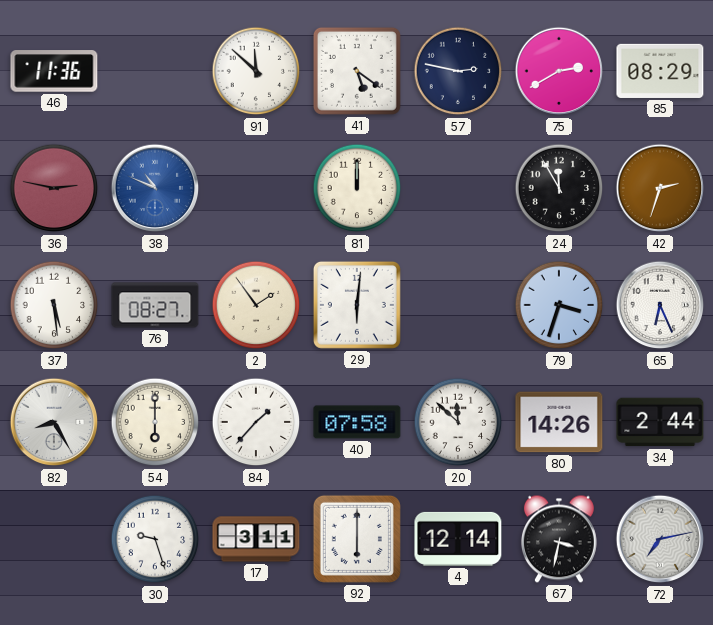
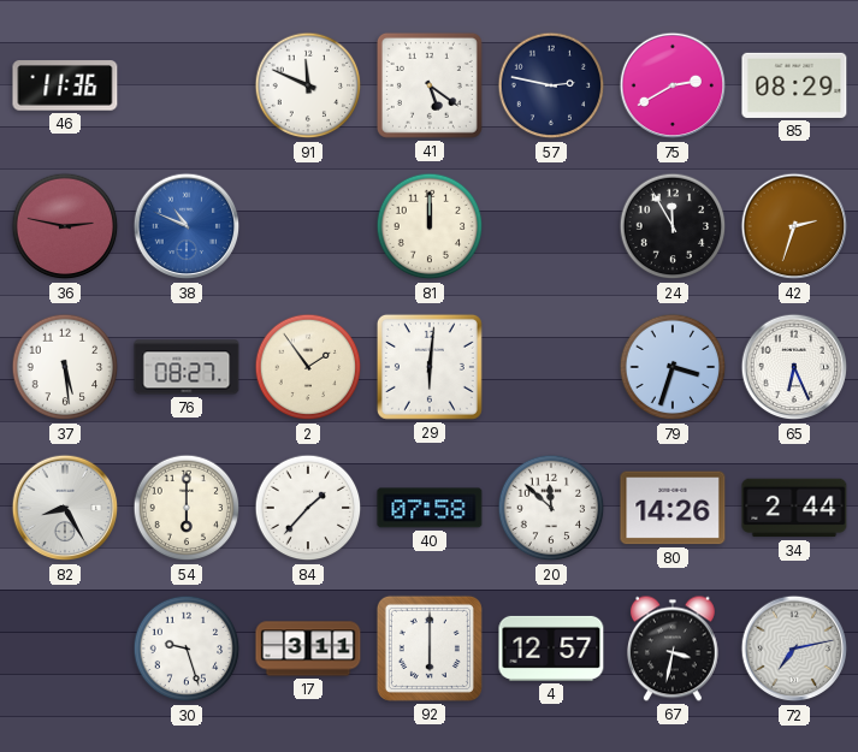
91: 11:52 -> 11:49
4: 12:14 -> 12:57
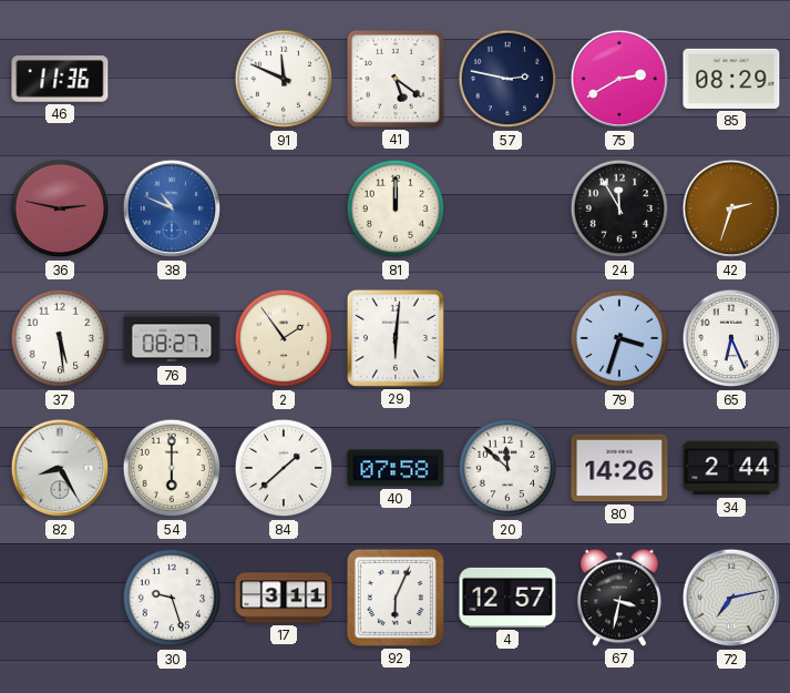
84: 1:37 -> 1:38
92: 6:00 -> 6:04
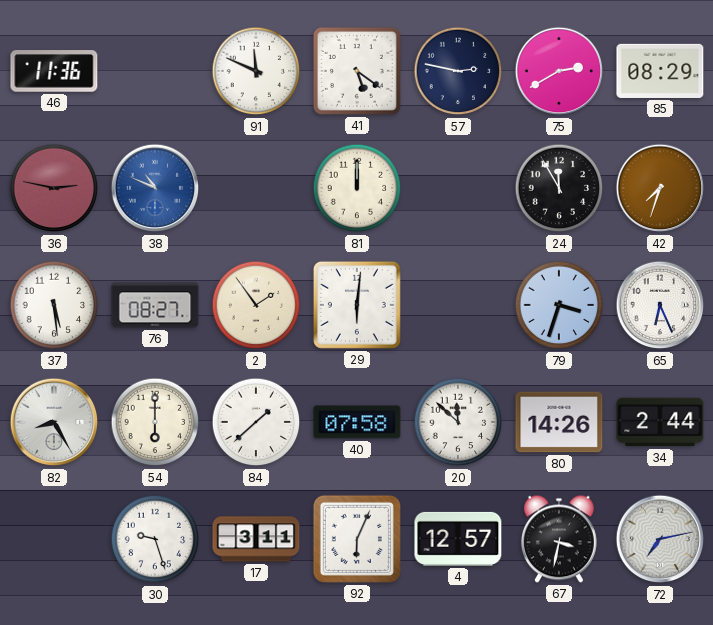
42: 2:33 -> 7:33
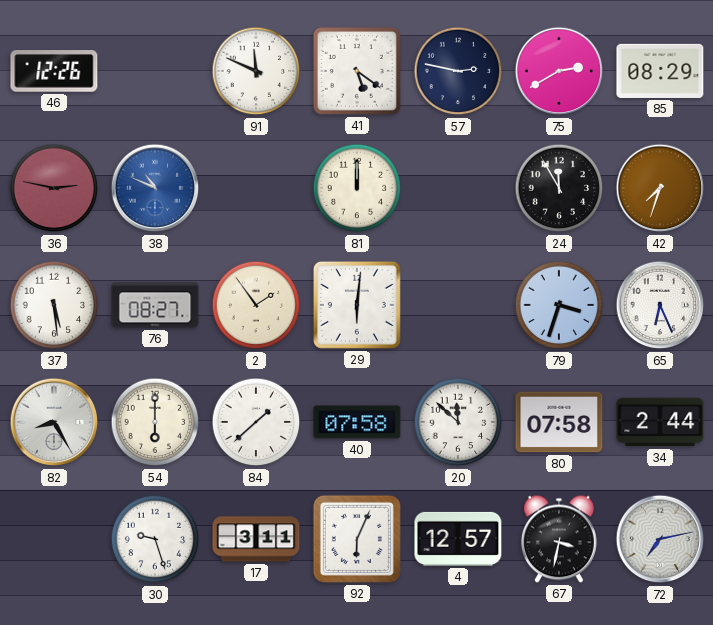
46: 11:36 -> 12:26
80: 14:26 -> 07:58
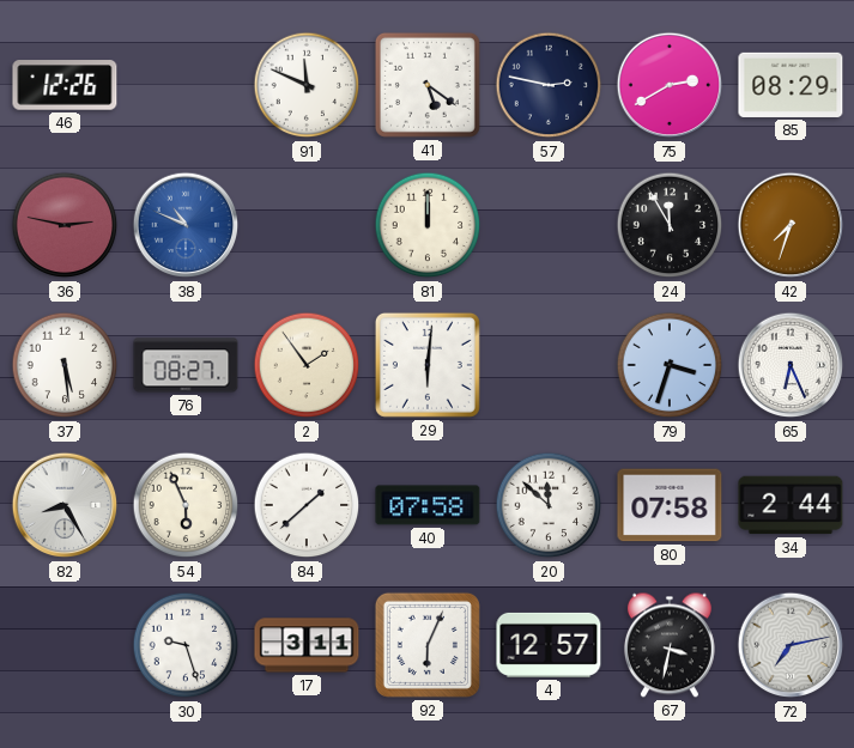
54: 6:00 -> 5:56
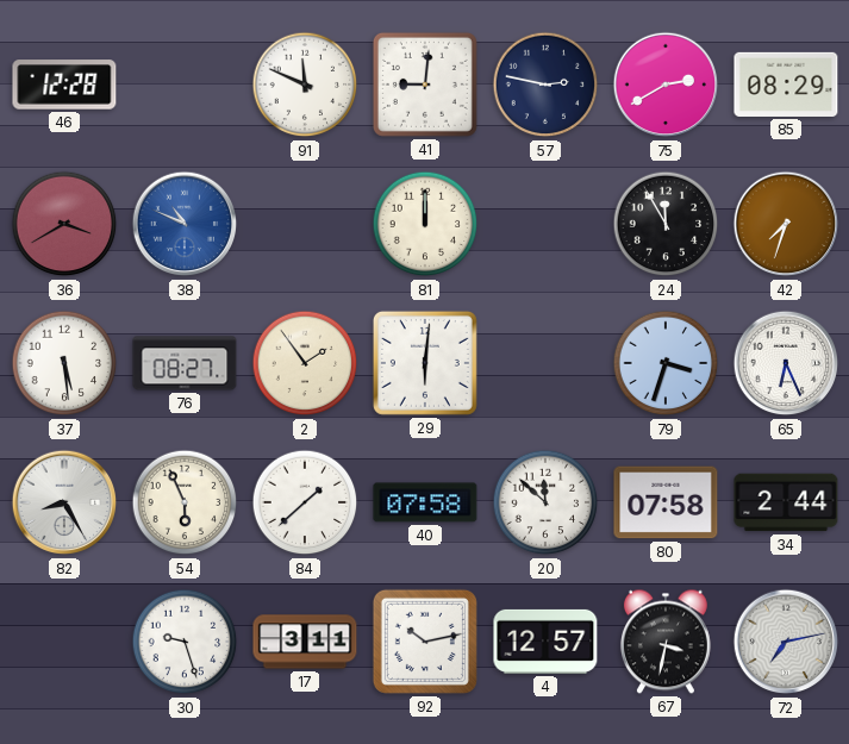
46: 12:26 -> 12:28
41: 5:21 -> 9:01
36: 2:47 -> 3:40
92: 6:04 -> 10:13
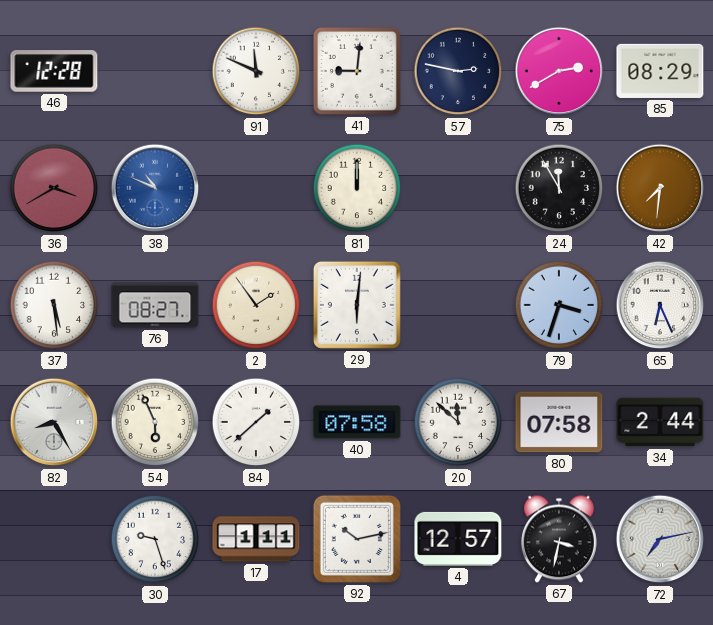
42: 7:33 -> 7:31
17: 3:11 -> 1:11
